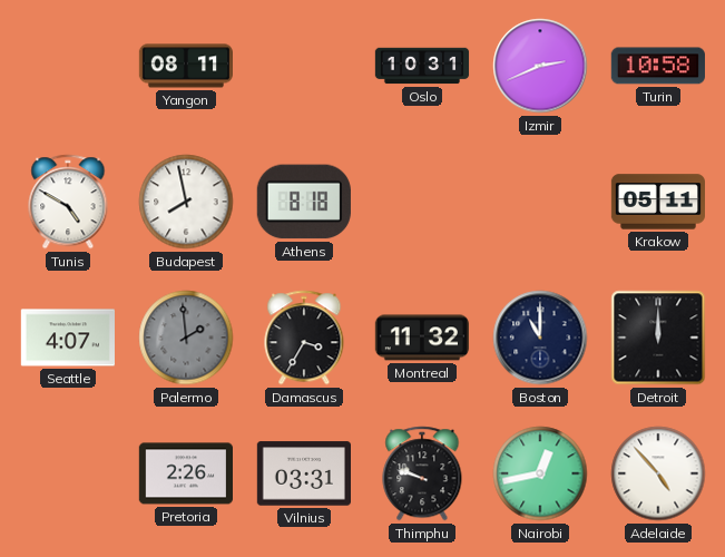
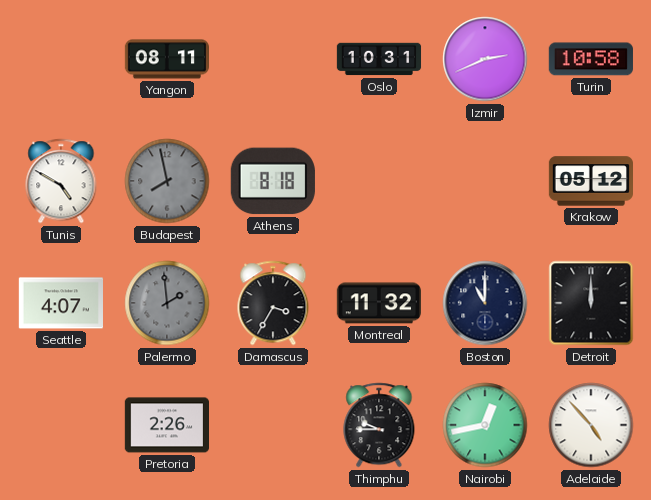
Budapest dial: white -> grey
Krakow: 05:11 -> 05:12
Vilnius: 03:31 -> none
Thimphu: 9:48 -> 9:45
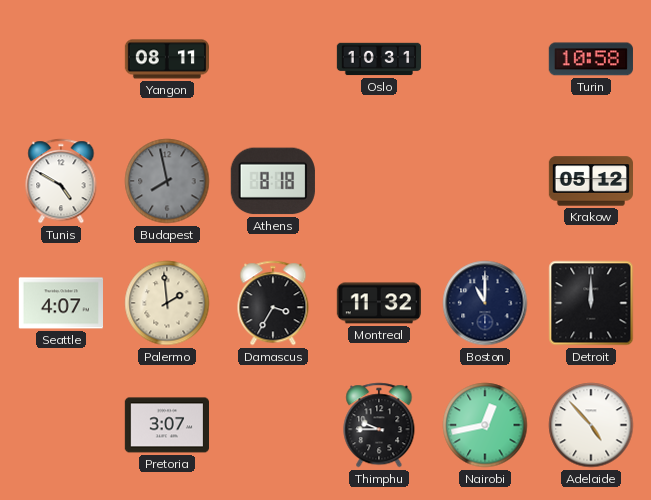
Izmir: 2:41 -> none
Palermo dial: grey -> cream
Pretoria: 2:26 -> 3:07
